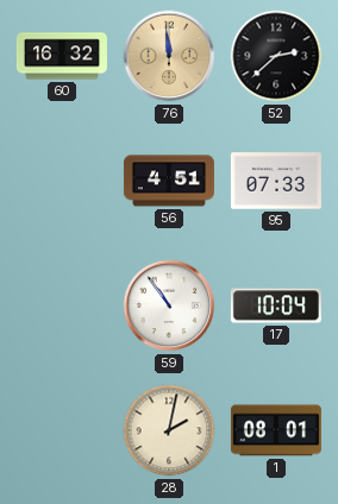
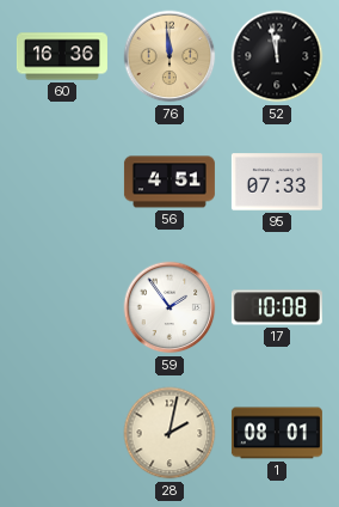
60: 16:32 -> 16:36
52: 2:38 -> 11:58
59: 10:54 -> 1:54
17: 10:04 -> 10:08
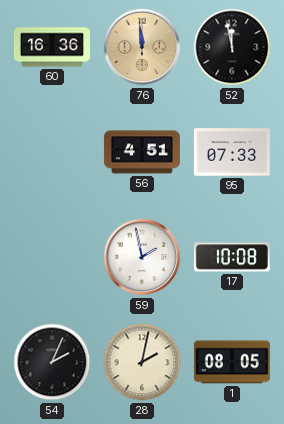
59: 1:54 -> 1:58
54: none -> 2:04
1: 08:01 -> 08:05
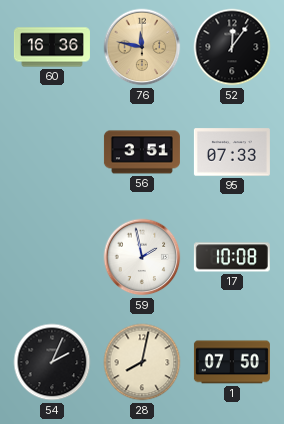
76: 11:59 -> 11:47
52: 11:58 -> 12:06
56: 4:51 -> 3:51
28: 2:02 -> 8:02
1: 08:05 -> 07:50
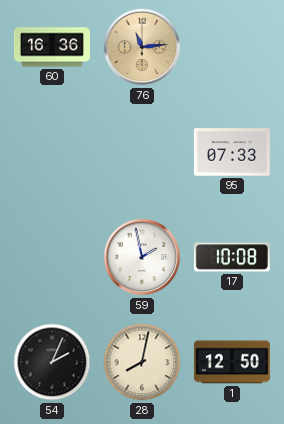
76: 11:47 -> 11:14
52: 12:06 -> none
56: 3:51 -> none
1: 07:50 -> 12:50
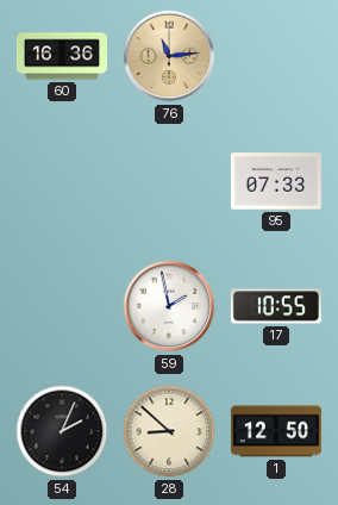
17: 10:08 -> 10:55
28: 8:02 -> 8:52
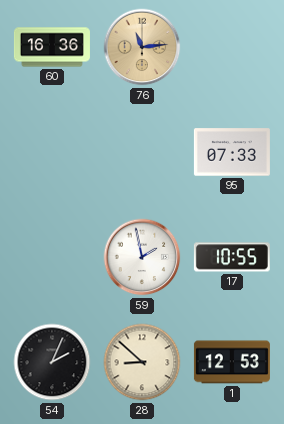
1: 12:50 -> 12:53
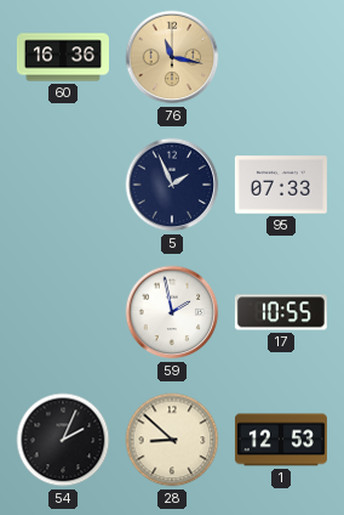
76: 11:14 -> 11:17
5: none -> 1:56
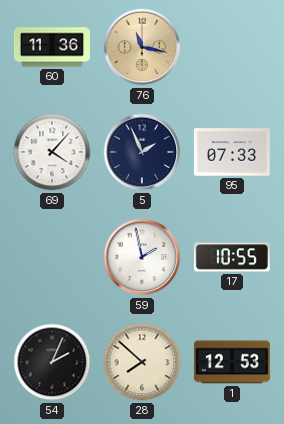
60: 16:36 -> 11:36
69: none -> 4:07
28: 8:52 -> 7:52
